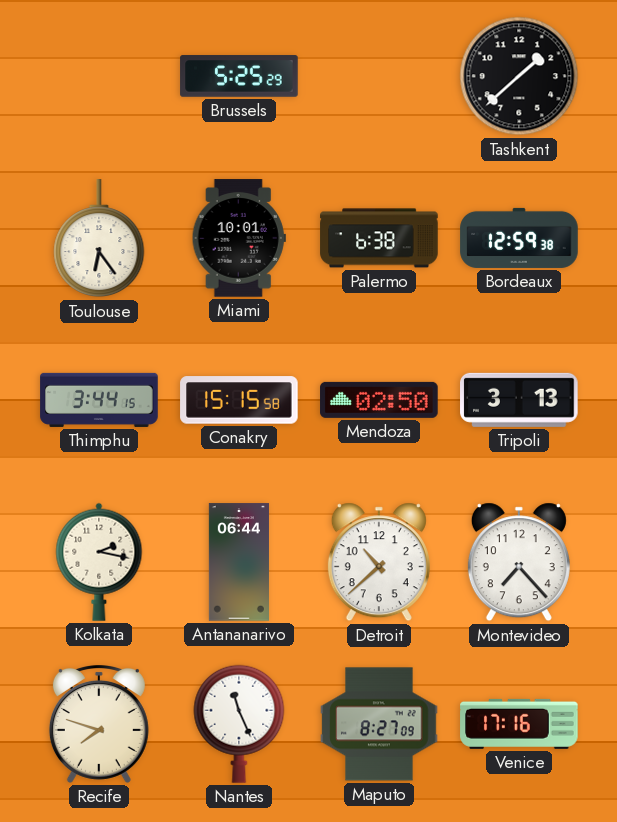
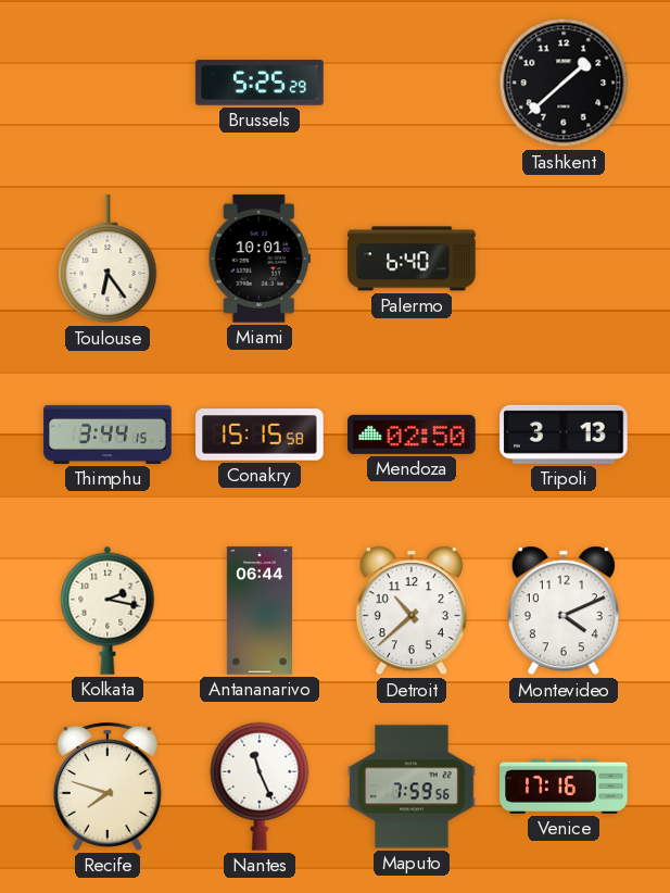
Palermo: 6:38 -> 6:40
Bordeaux: 12:59 -> none
Montevideo: 7:23 -> 4:11
Maputo: 8:27 -> 7:59
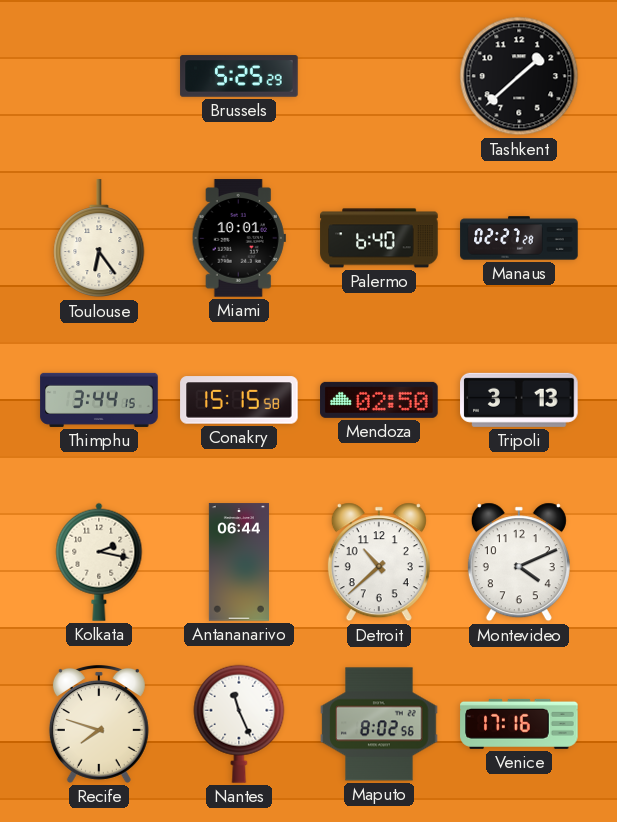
Manaus: none -> 02:27
Maputo: 7:59 -> 8:02
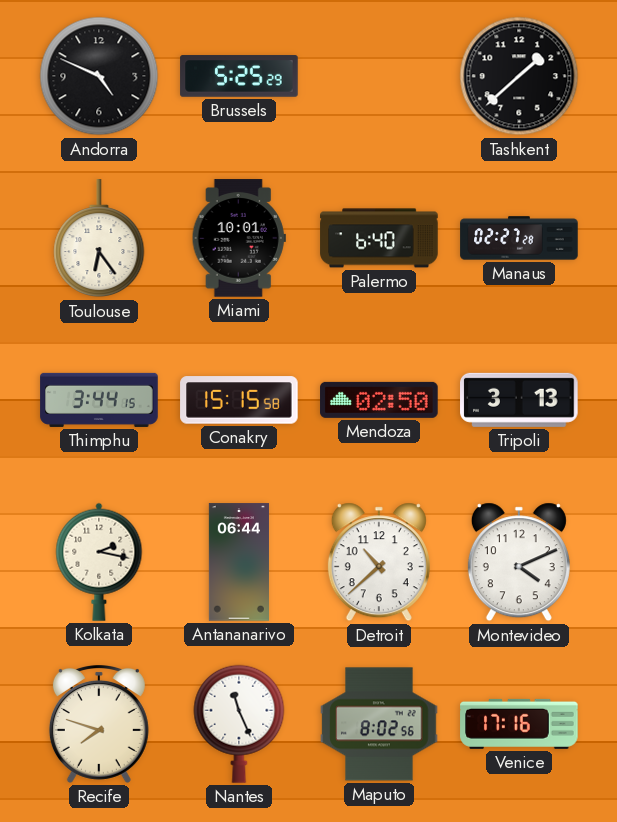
Andorra: none -> 4:49
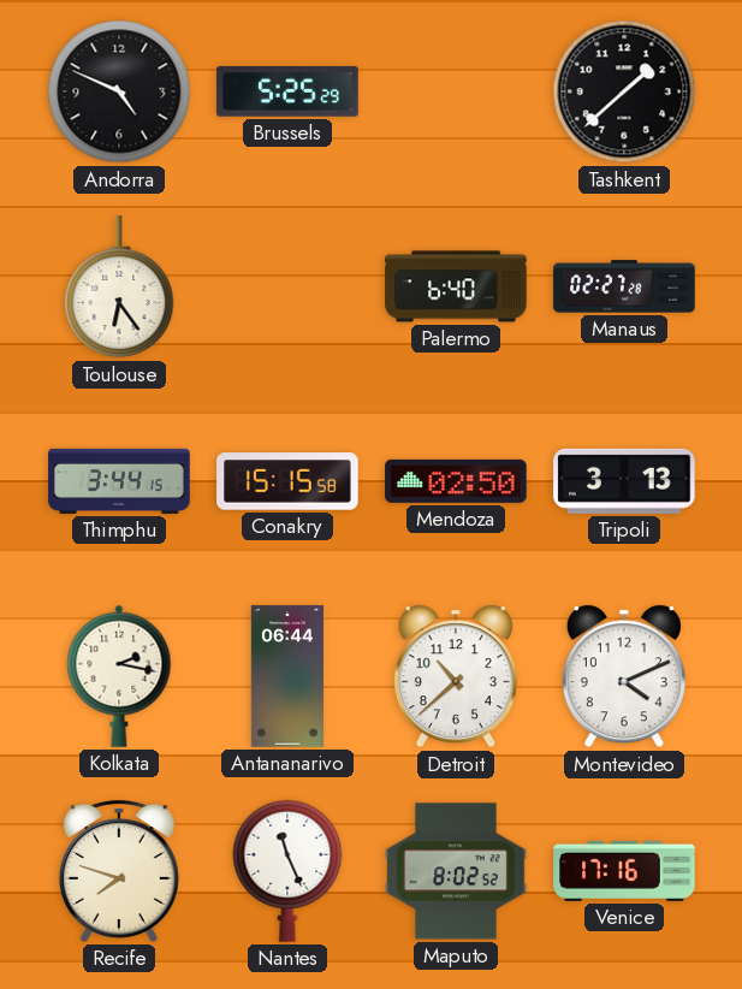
Miami: 10:01 -> none
Maputo: 8:02:56 -> 8:02:52
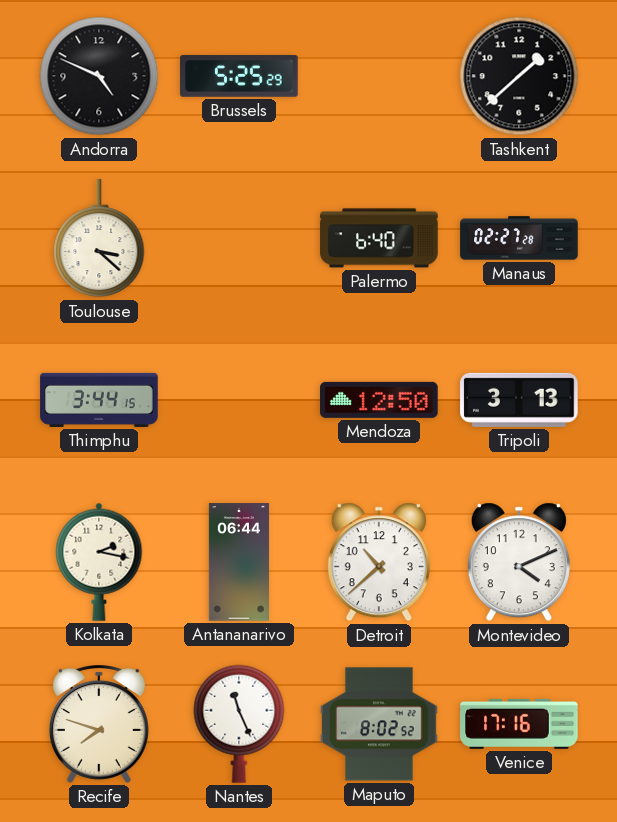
Toulouse: 6:24 -> 3:22
Conakry: 15:15 -> none
Mendoza: 02:50 -> 12:50
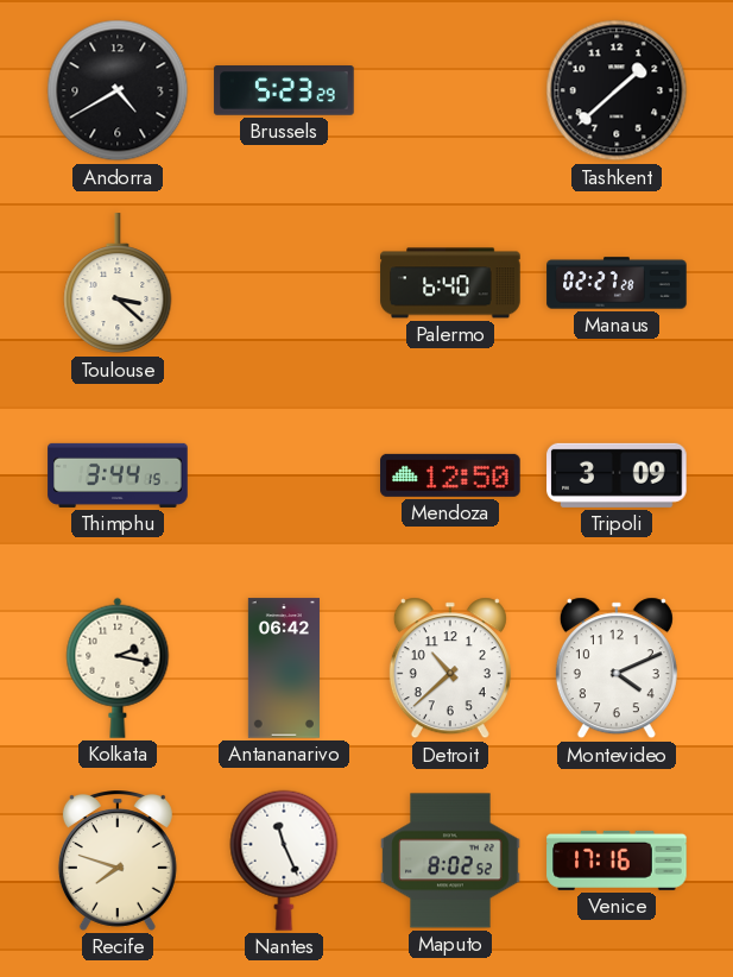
Andorra: 4:49 -> 4:40
Brussels: 5:25 -> 5:23
Tripoli: 3:13 -> 3:09
Antananarivo: 06:44 -> 06:42
